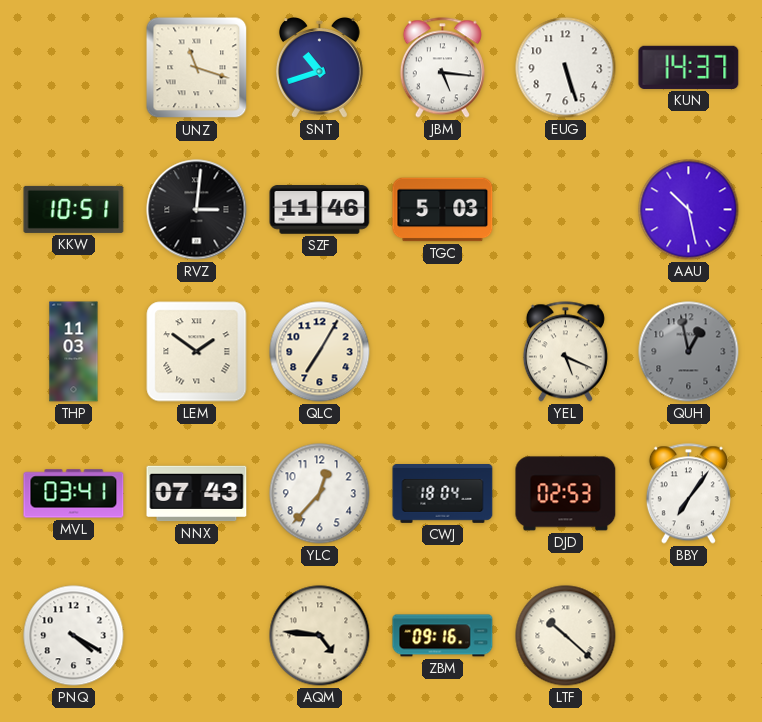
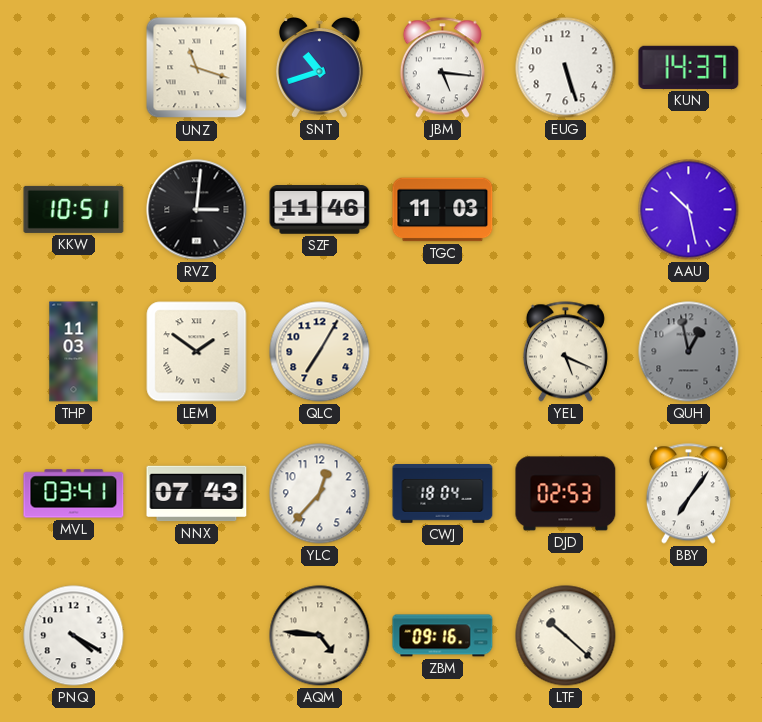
TGC: 5:03 -> 11:03
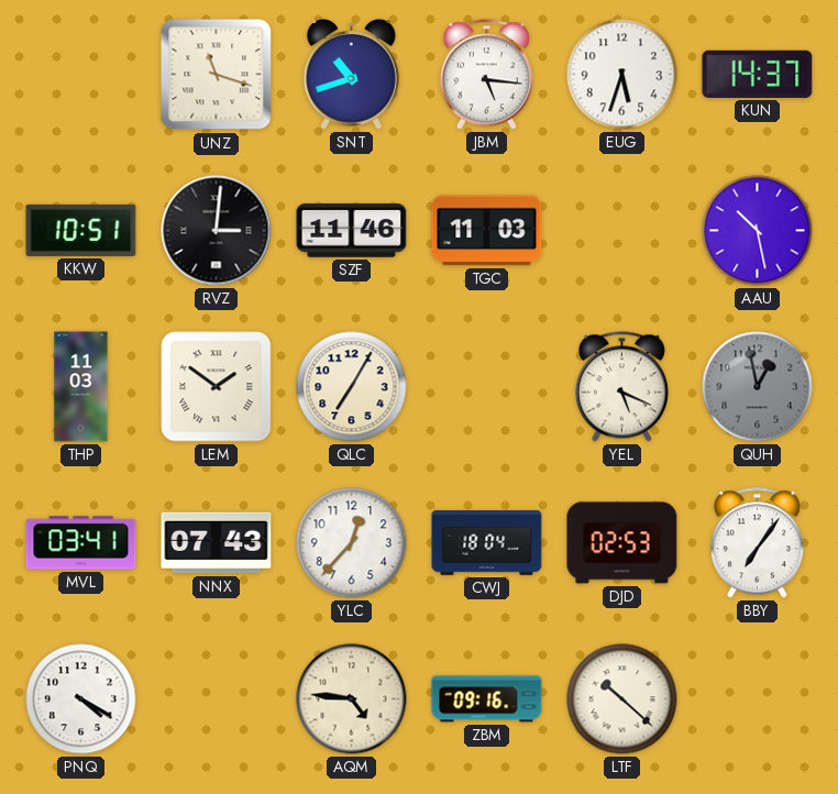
EUG: 5:27 -> 5:33
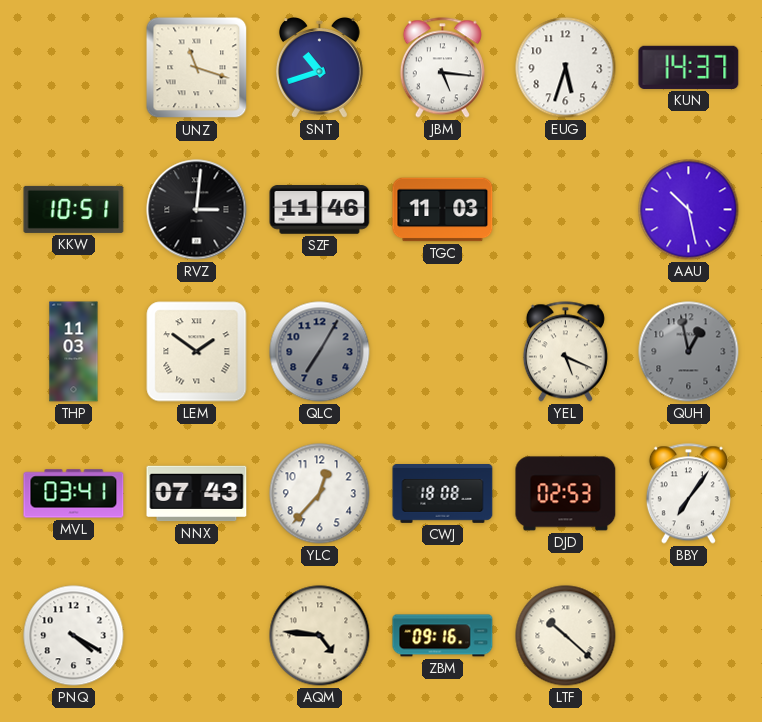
QLC dial: cream -> grey
CWJ: 18:04 -> 18:08
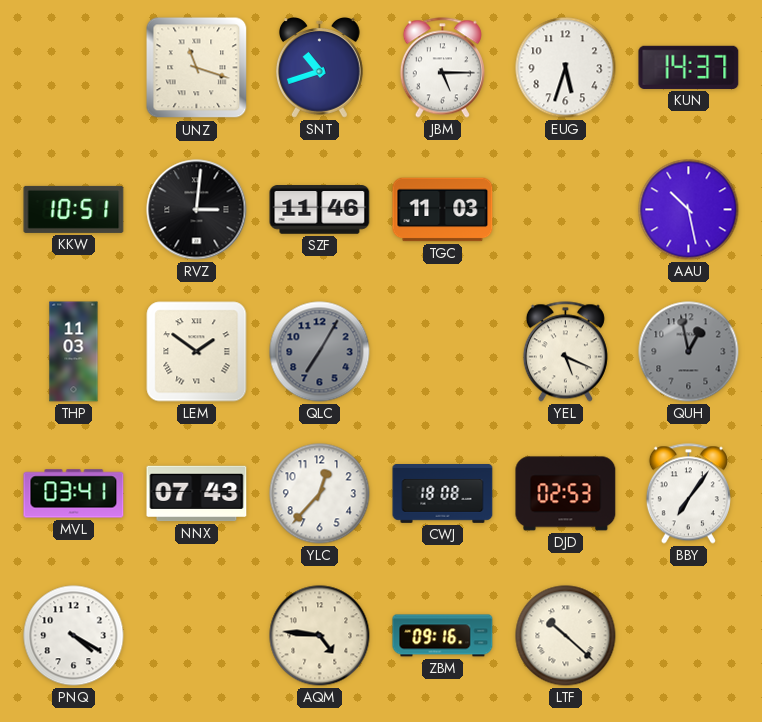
JBM: 5:16 -> 5:15
